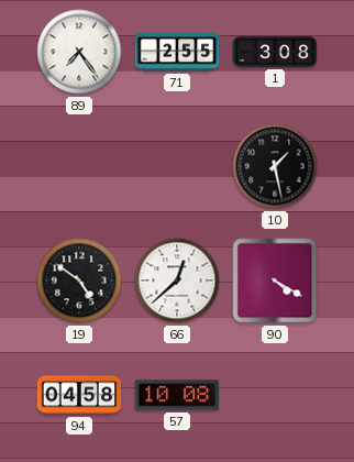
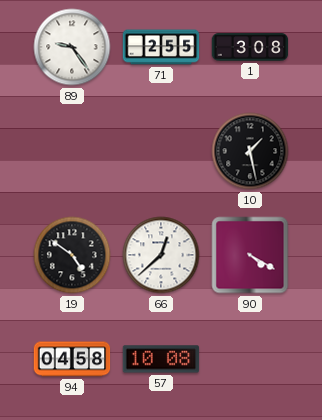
89: 7:24 -> 9:24
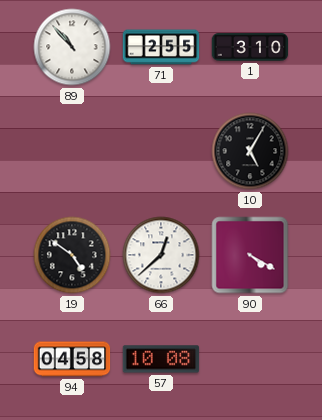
89: 9:24 -> 10:53
1: 3:08 -> 3:10
10: 1:28 -> 5:05
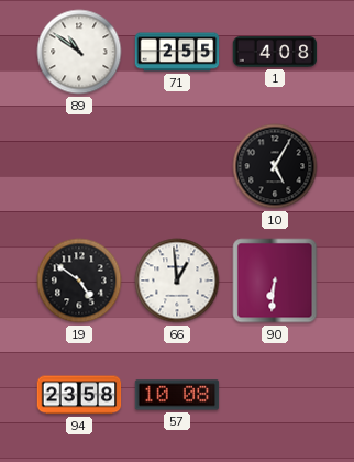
89: 10:53 -> 10:51
1: 3:10 -> 4:08
66: 12:38 -> 12:59
90: 4:20 -> 6:31
94: 04:58 -> 23:58
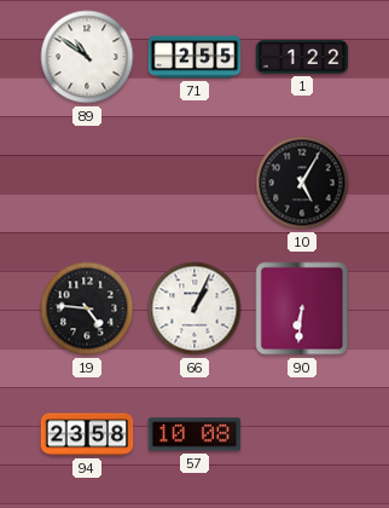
1: 4:08 -> 1:22
19: 4:51 -> 4:46
66: 12:59 -> 1:04
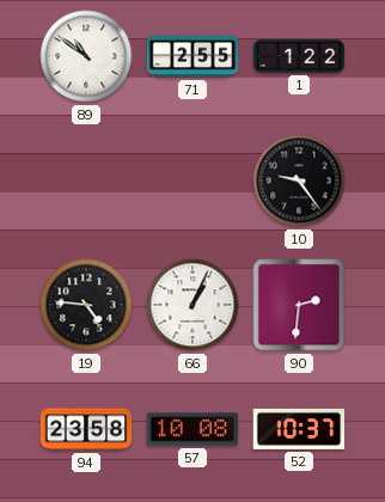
10: 5:05 -> 9:24
90: 6:31 -> 2:31
52: none -> 10:37
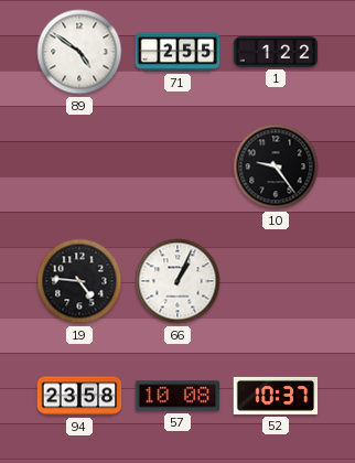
89: 10:51 -> 4:51
90: 2:31 -> none
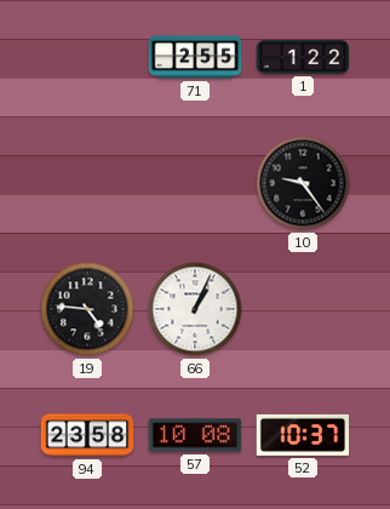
89: 4:51 -> none
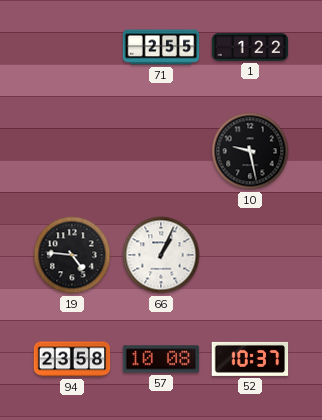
10: 9:24 -> 9:28
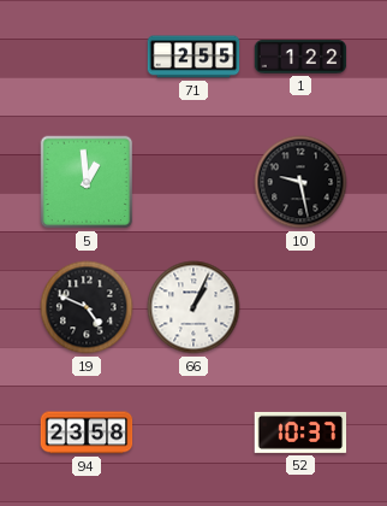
5: none -> 12:59
19: 4:46 -> 4:49
57: 10:08 -> none
